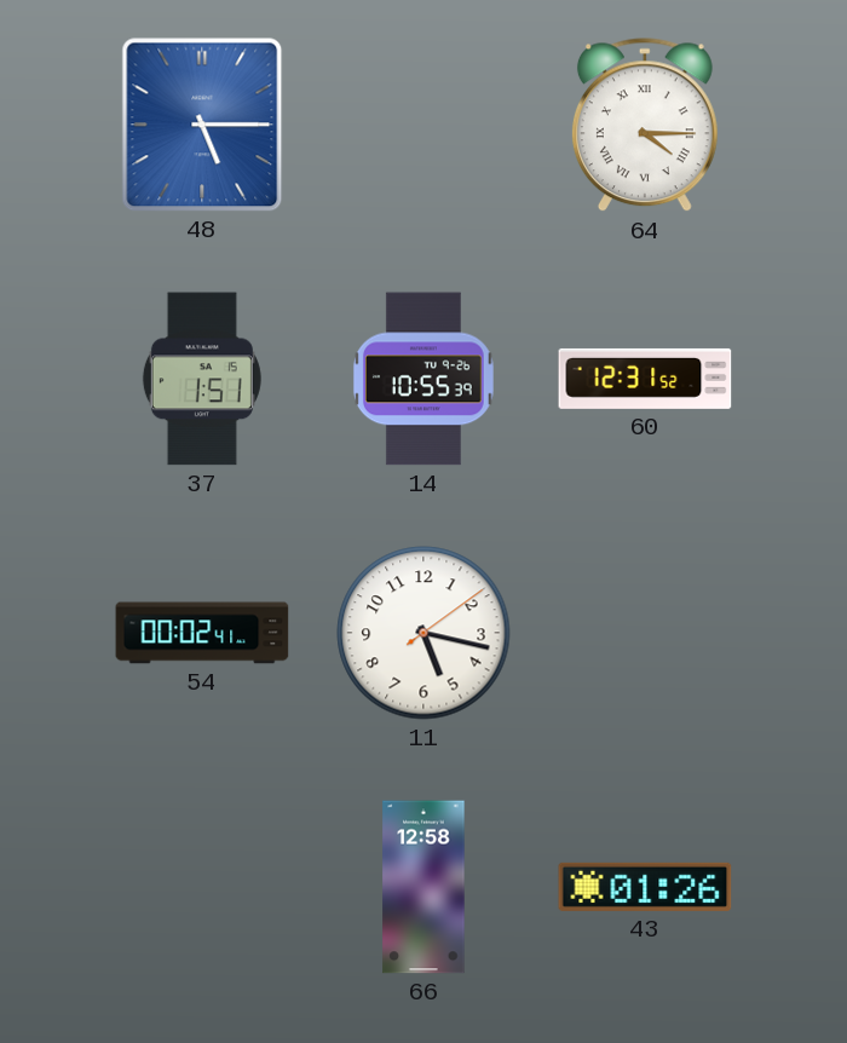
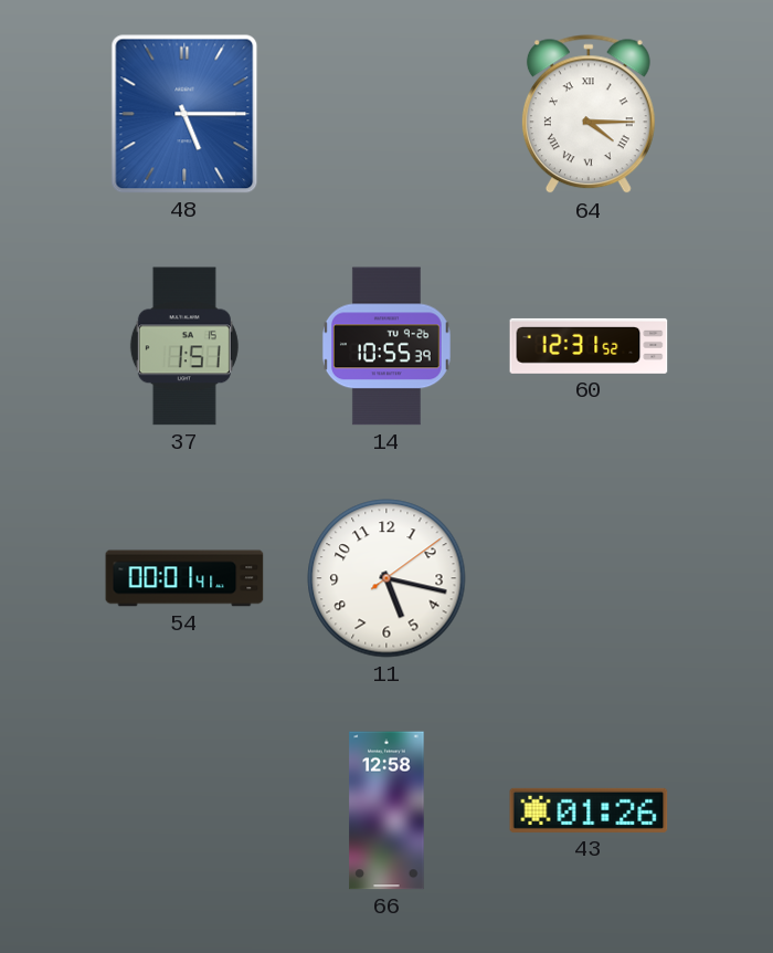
54: 00:02 -> 00:01
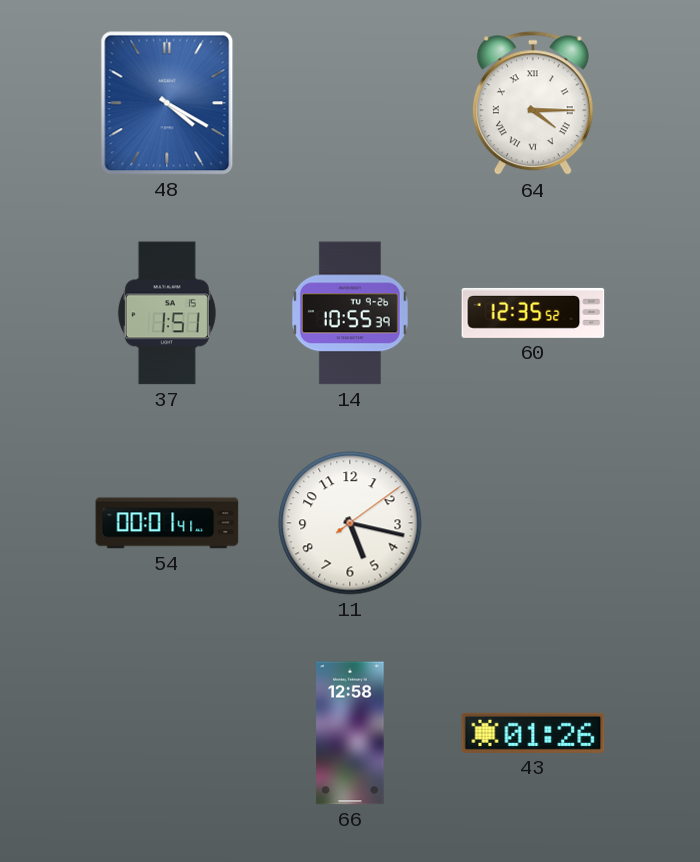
48: 5:15 -> 4:20
60: 12:31 -> 12:35
